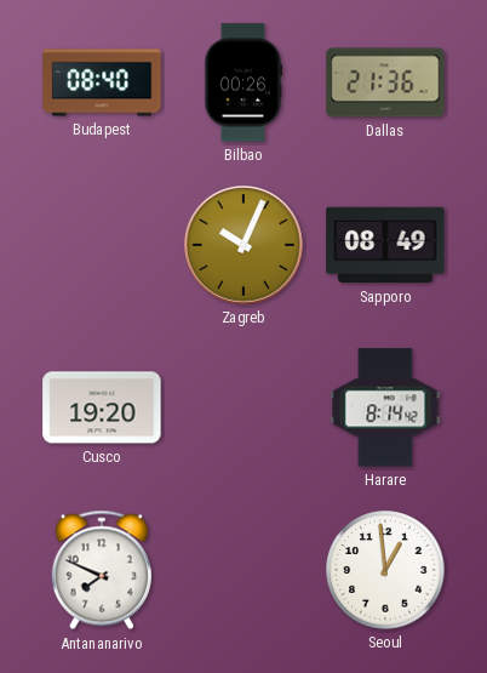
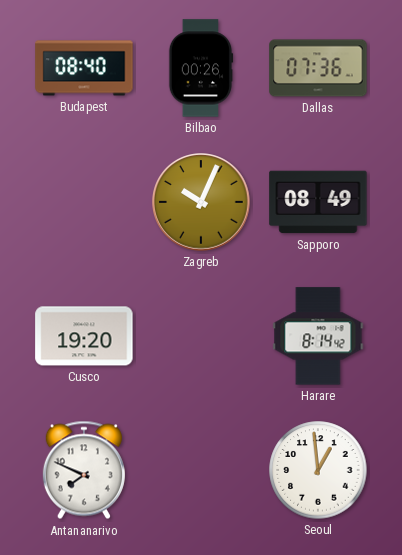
Dallas: 21:36 -> 07:36
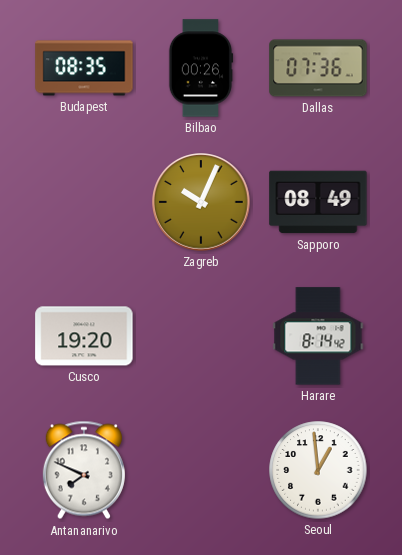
Budapest: 08:40 -> 08:35
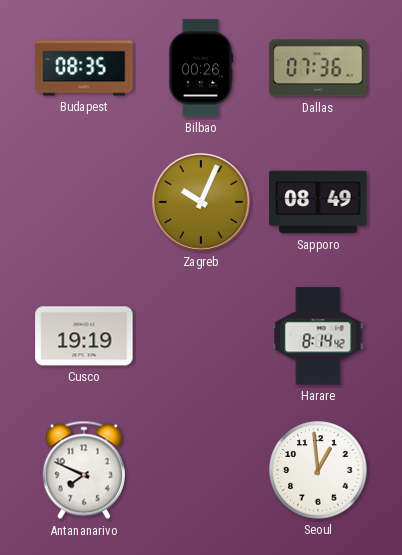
Cusco: 19:20 -> 19:19
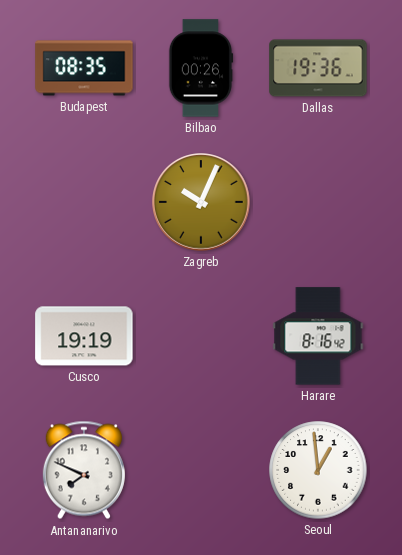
Dallas: 07:36 -> 19:36
Sapporo: 08:49 -> none
Harare: 8:14 -> 8:16
